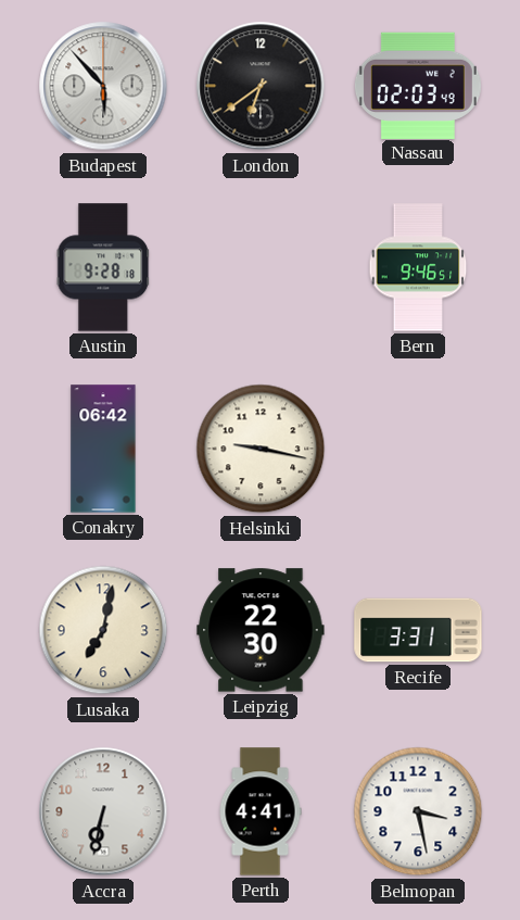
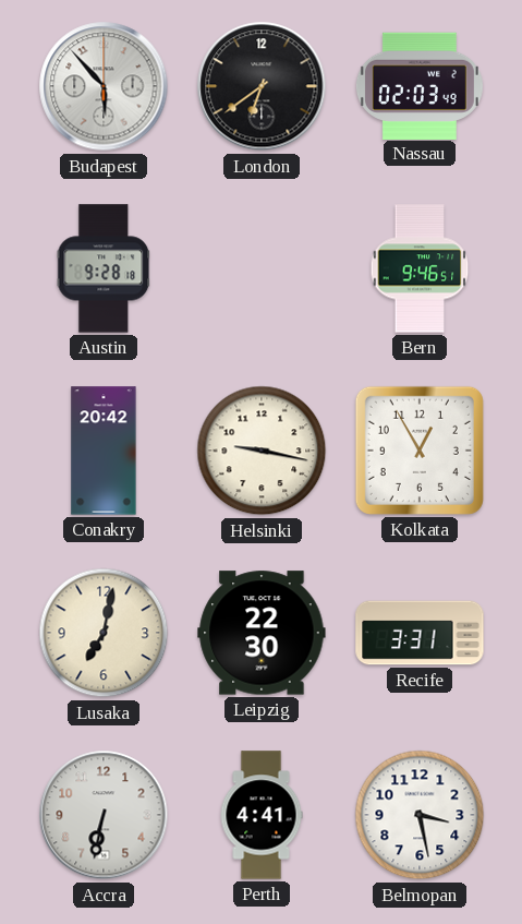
Conakry: 06:42 -> 20:42
Kolkata: none -> 12:55
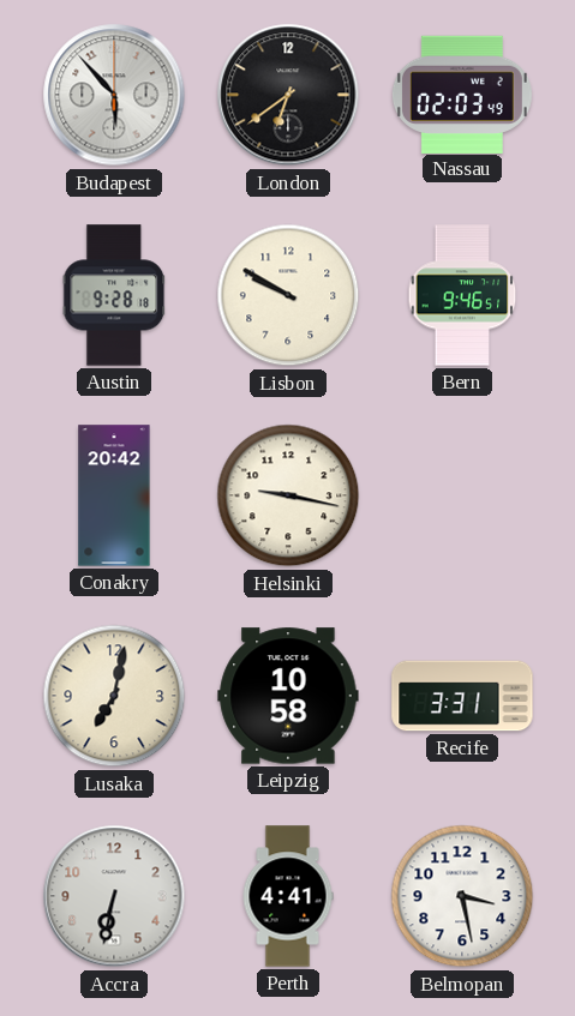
Lisbon: none -> 9:50
Kolkata: 12:55 -> none
Leipzig: 22:30 -> 10:58
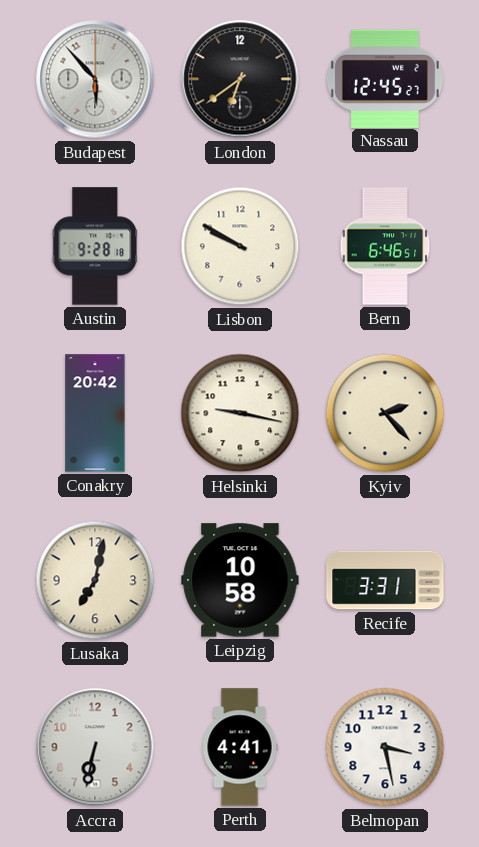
Nassau: 02:03 -> 12:45
Bern: 9:46 -> 6:46
Kyiv: none -> 2:23
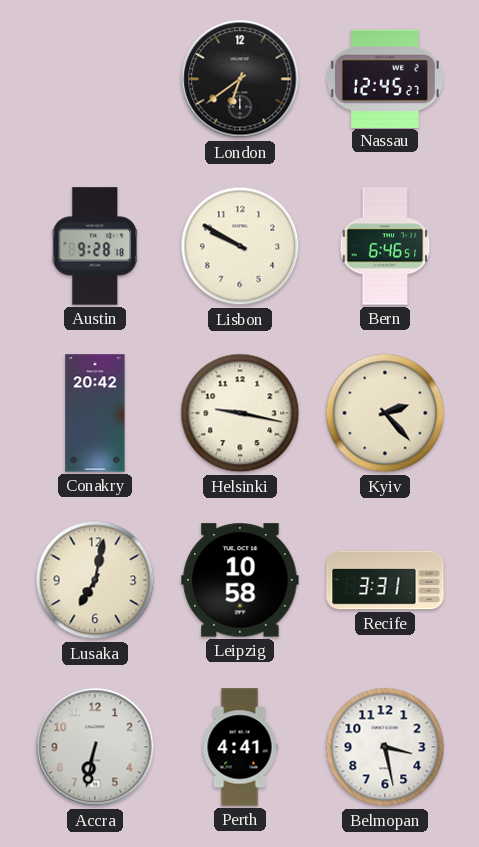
Budapest: 5:53 -> none
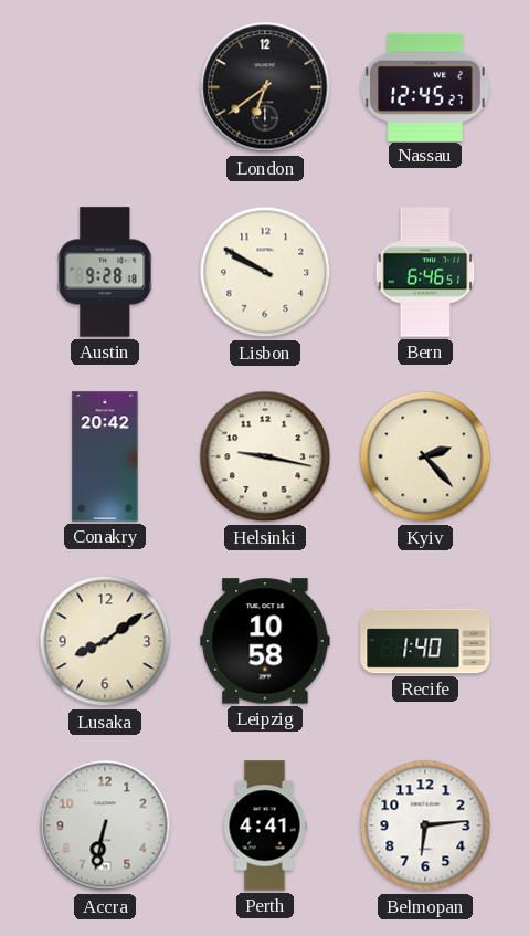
Lusaka: 7:02 -> 8:09
Recife: 3:31 -> 1:40
Belmopan: 3:28 -> 6:14
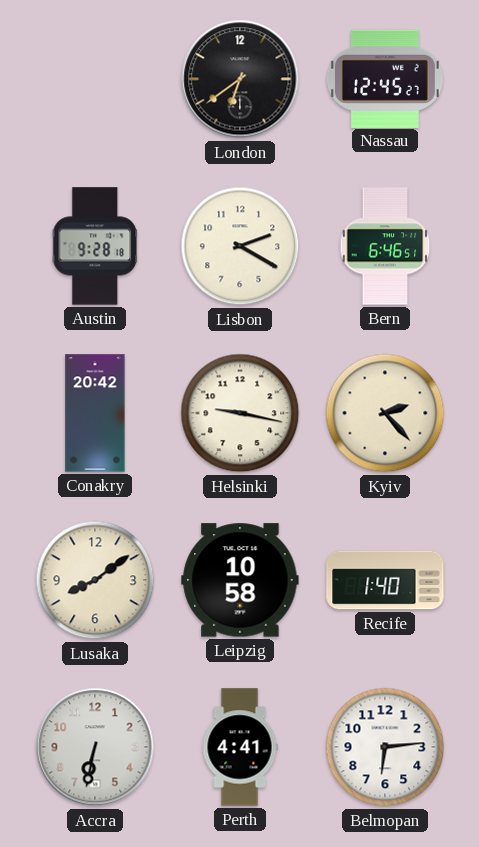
Lisbon: 9:50 -> 2:20
